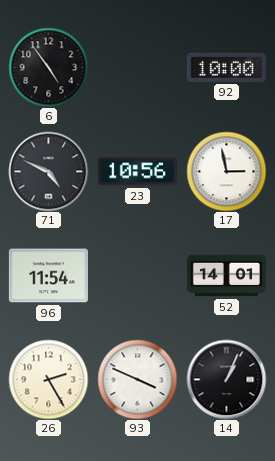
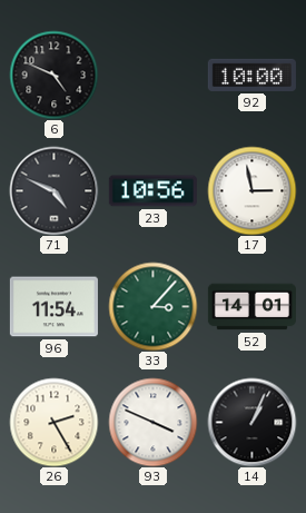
6: 4:54 -> 4:49
33: none -> 3:07
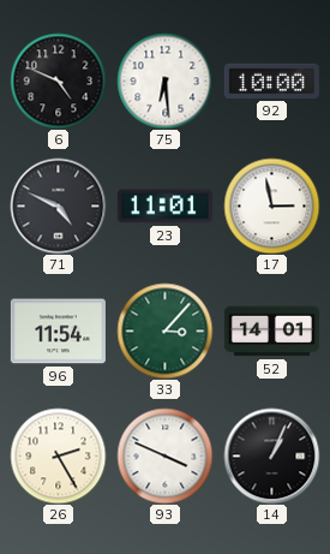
75: none -> 6:29
23: 10:56 -> 11:01
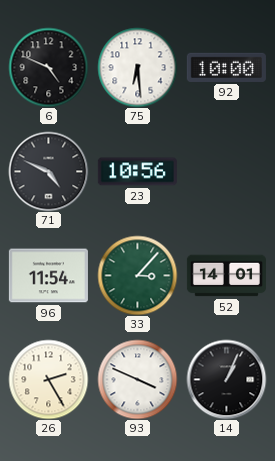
23: 11:01 -> 10:56
17: 2:58 -> none
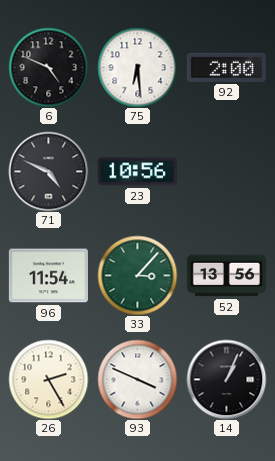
92: 10:00 -> 2:00
52: 14:01 -> 13:56
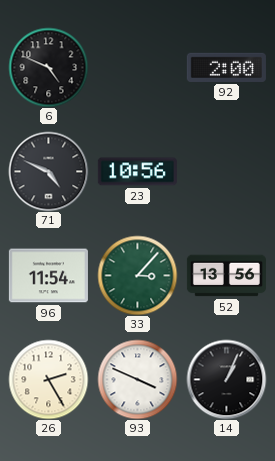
75: 6:29 -> none
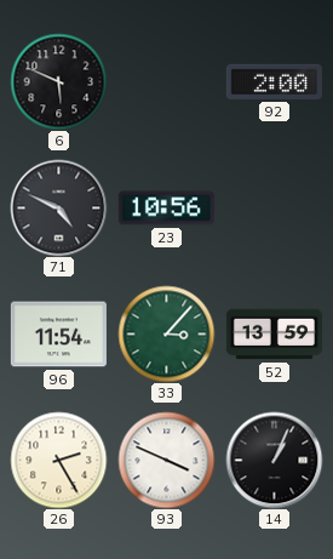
6: 4:49 -> 5:49
52: 13:56 -> 13:59
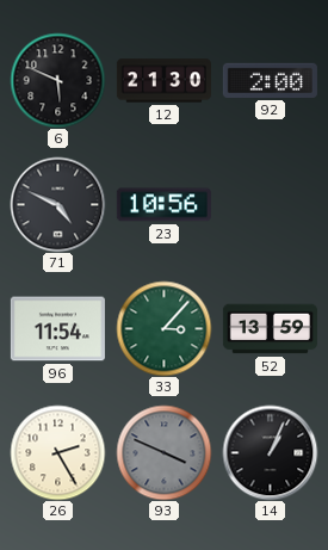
12: none -> 21:30
93 dial: white -> grey
